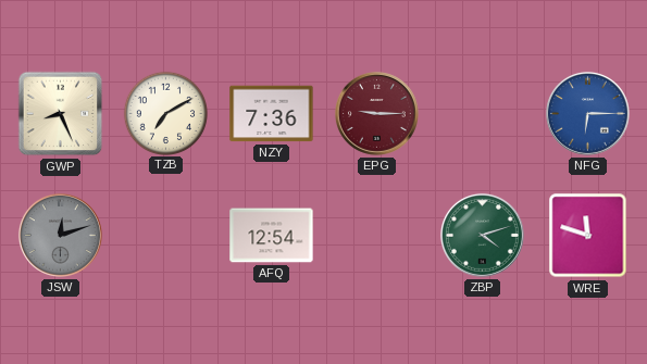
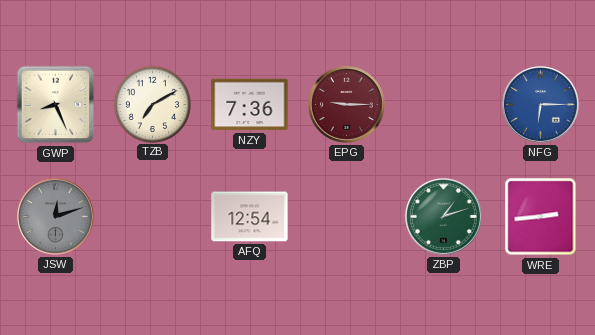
ZBP: 4:12 -> 1:12
WRE: 11:48 -> 2:44
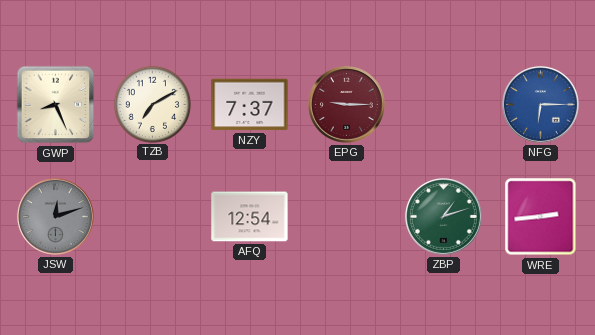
NZY: 7:36 -> 7:37
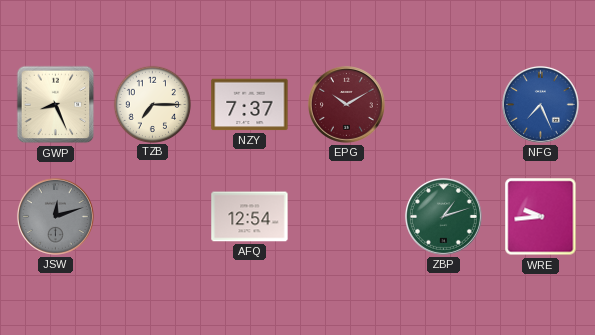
TZB: 7:10 -> 7:15
EPG: 9:15 -> 10:10
NFG: 6:15 -> 7:26
WRE: 2:44 -> 9:44
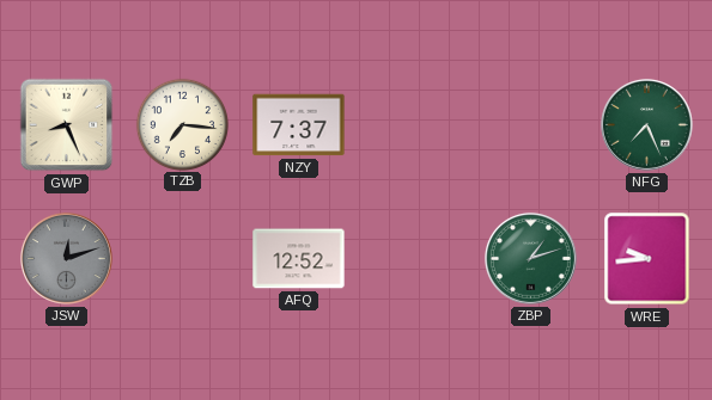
TZB: 7:15 -> 7:16
EPG: 10:10 -> none
NFG dial: blue -> green
AFQ: 12:54 -> 12:52
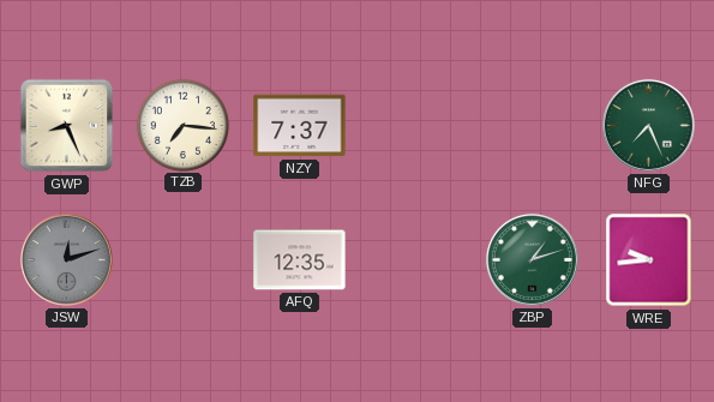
AFQ: 12:52 -> 12:35
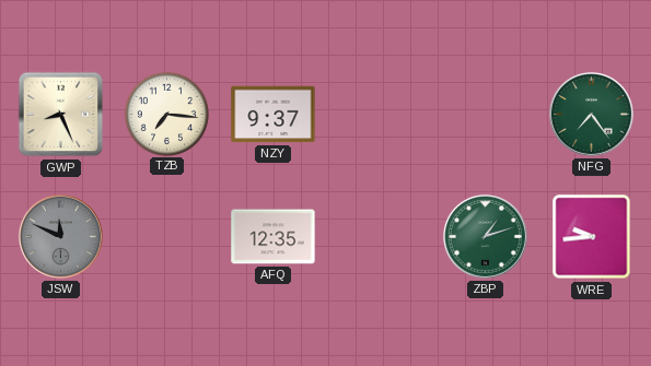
NZY: 7:37 -> 9:37
NFG: 7:26 -> 7:24
JSW: 12:12 -> 11:49
